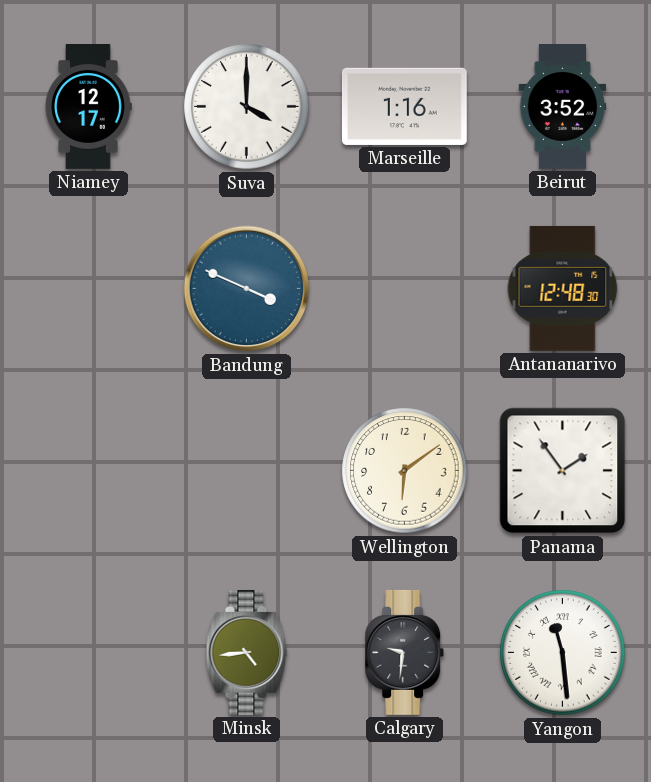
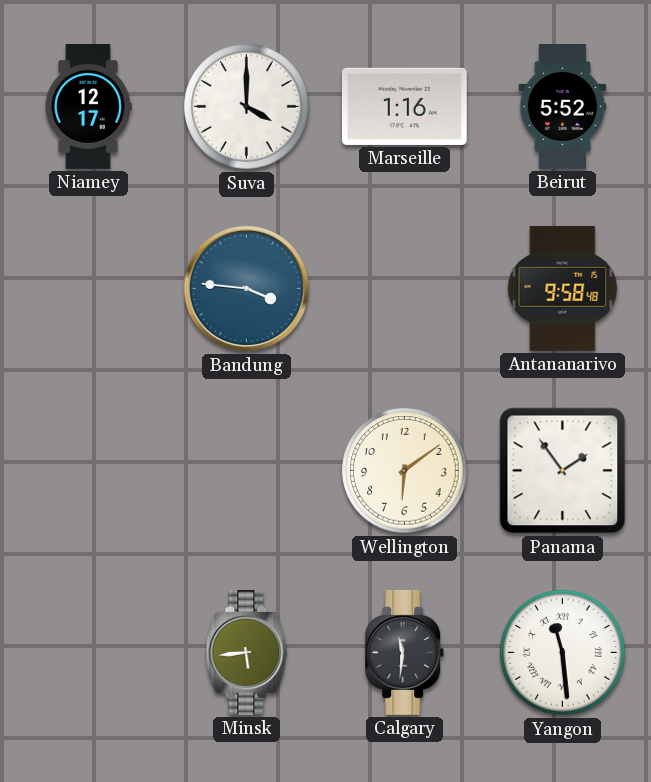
Beirut: 3:52 -> 5:52
Bandung: 3:49 -> 3:46
Antananarivo: 12:48 -> 9:58
Minsk: 4:44 -> 5:44
Calgary: 9:31 -> 11:31
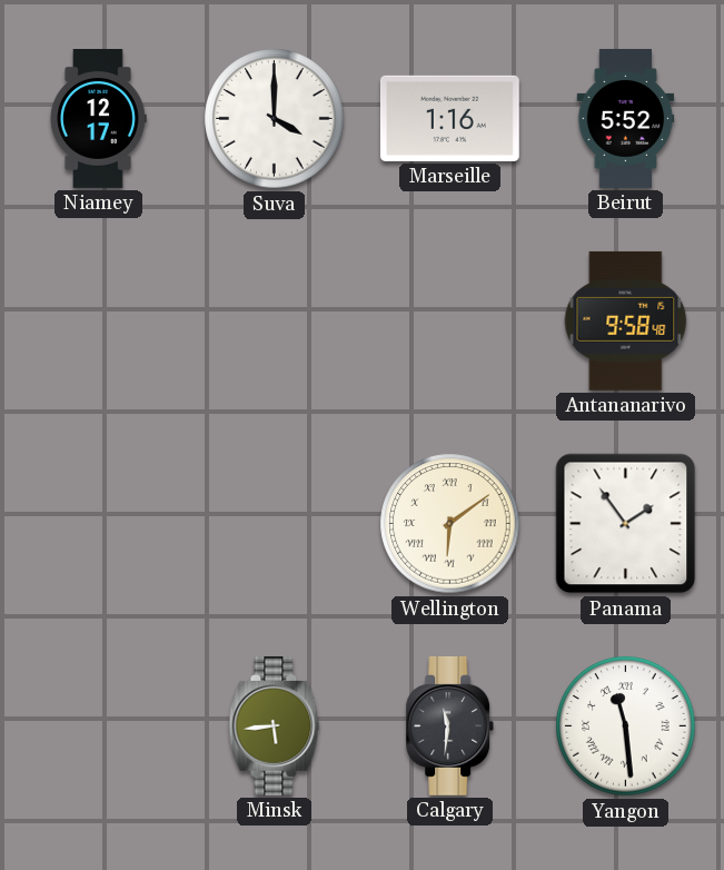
Bandung: 3:46 -> none
Wellington numerals: Arabic -> Roman
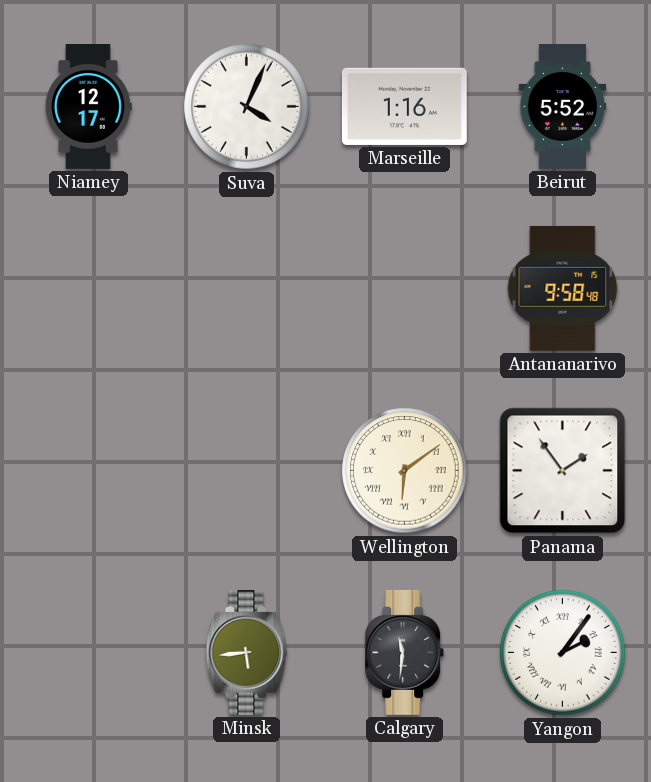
Suva: 4:00 -> 4:04
Yangon: 11:29 -> 2:06
